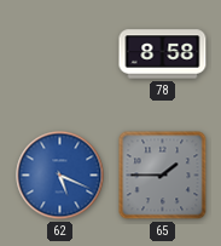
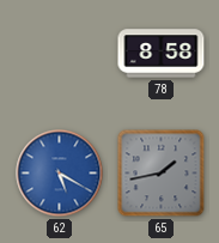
62: 5:19 -> 5:20
65: 1:45 -> 1:43
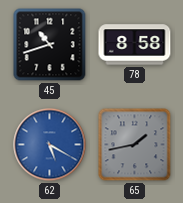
45: none -> 10:42
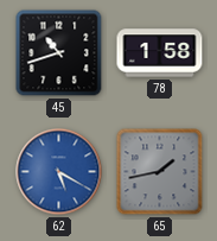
78: 8:58 -> 1:58
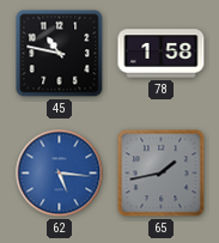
45: 10:42 -> 10:47
62: 5:20 -> 5:16
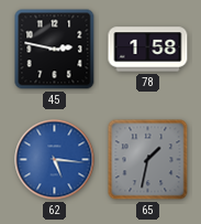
45: 10:47 -> 2:47
65: 1:43 -> 1:32
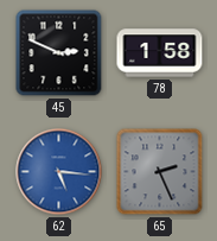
45: 2:47 -> 2:49
65: 1:32 -> 2:26
